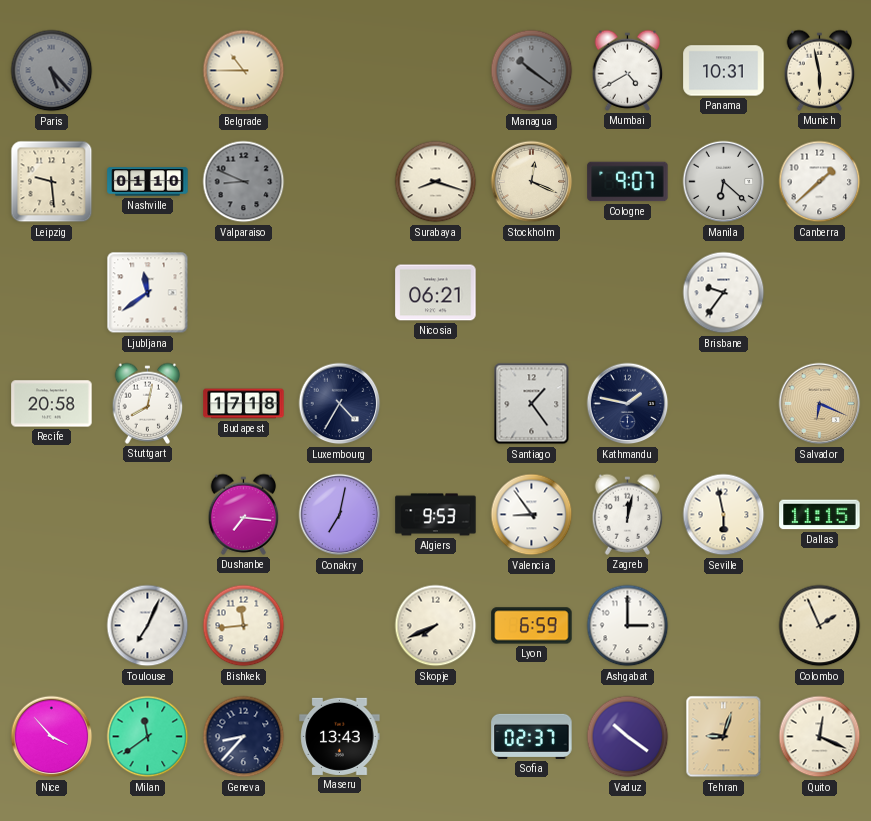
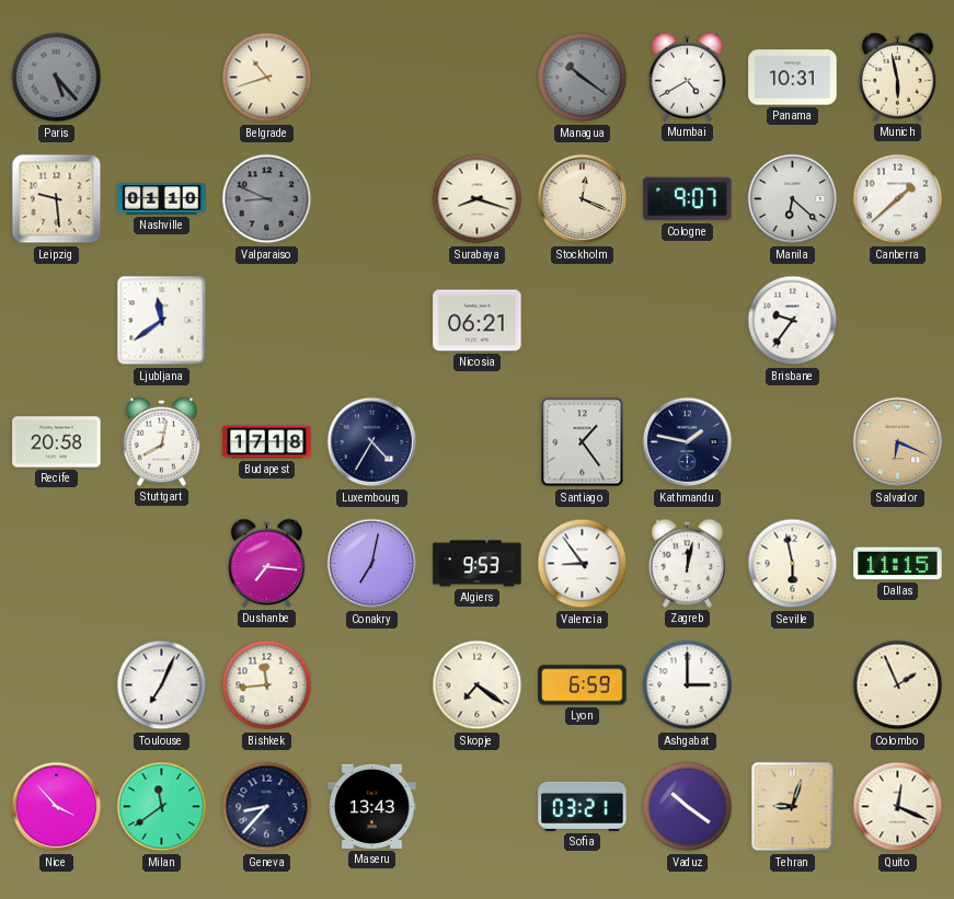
Belgrade: 10:45 -> 10:42
Skopje: 7:41 -> 7:21
Sofia: 02:37 -> 03:21
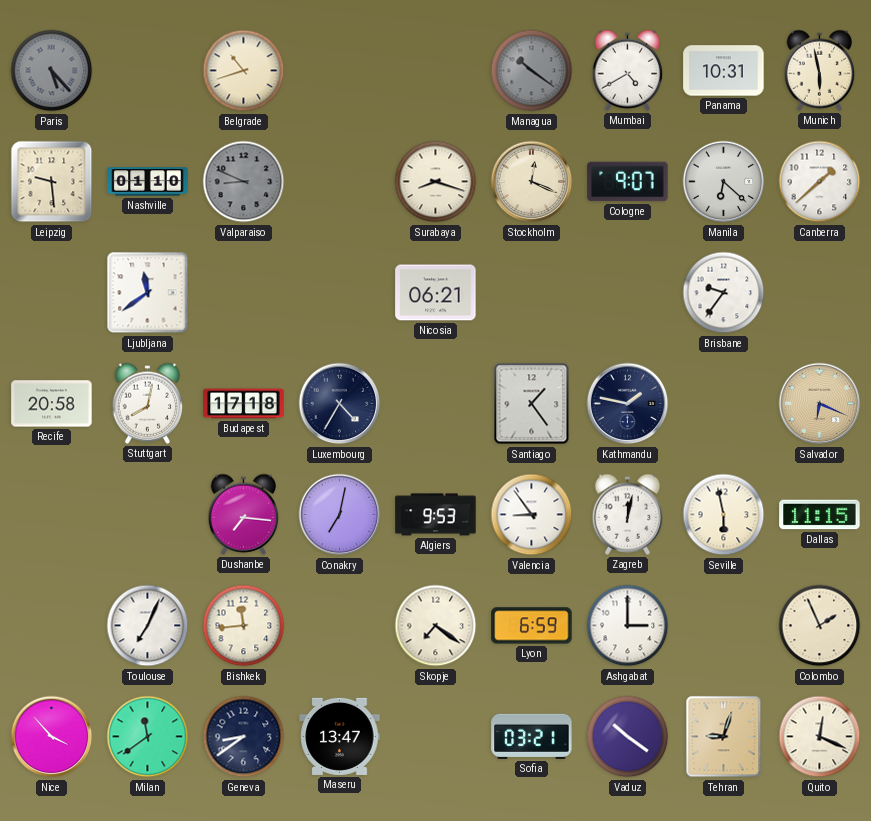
Geneva: 8:37 -> 8:39
Maseru: 13:43 -> 13:47
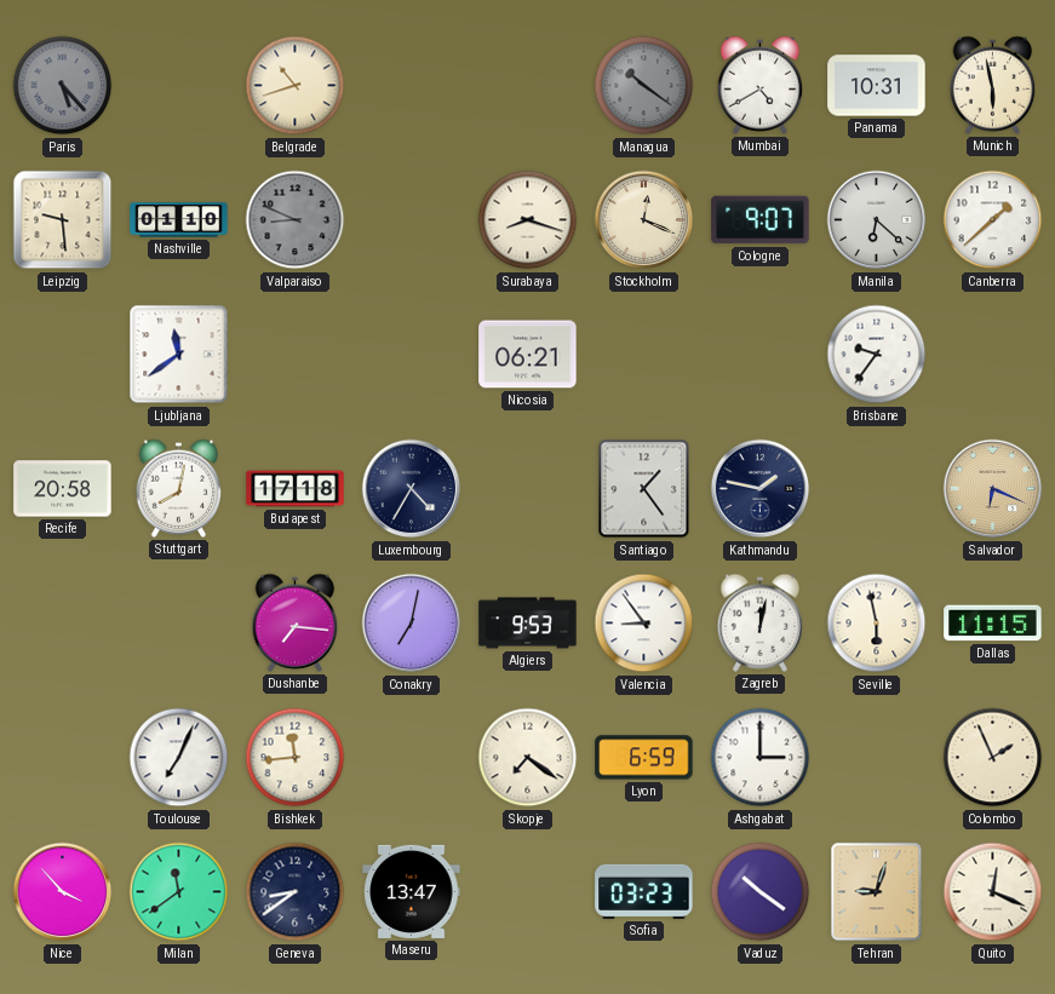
Sofia: 03:21 -> 03:23
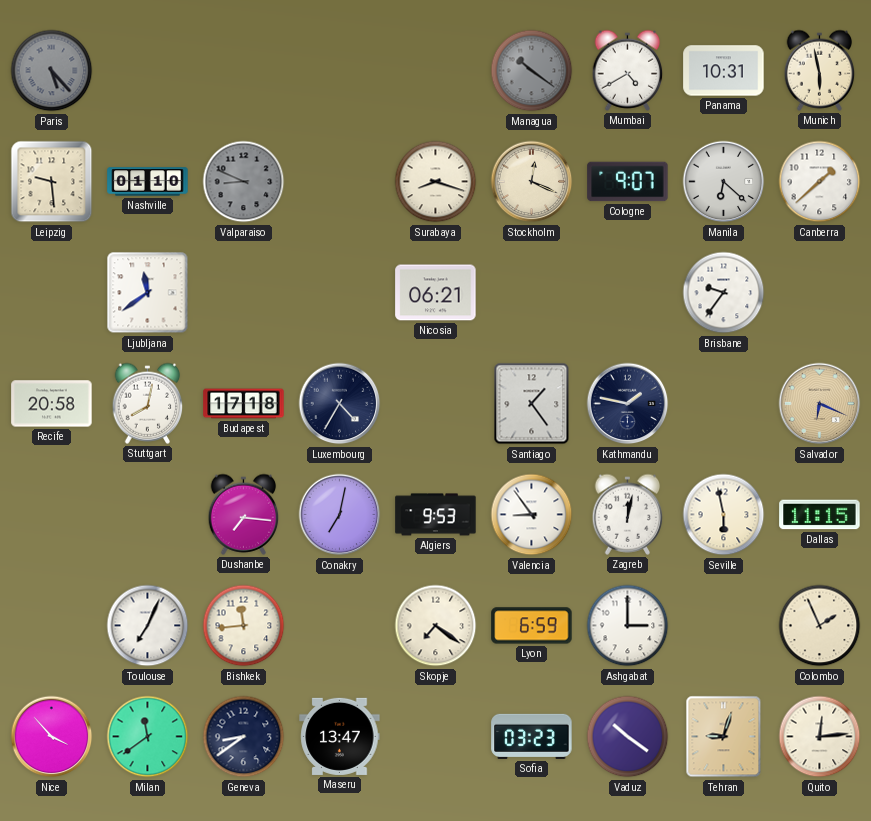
Belgrade: 10:42 -> none
Quito: 12:19 -> 12:14
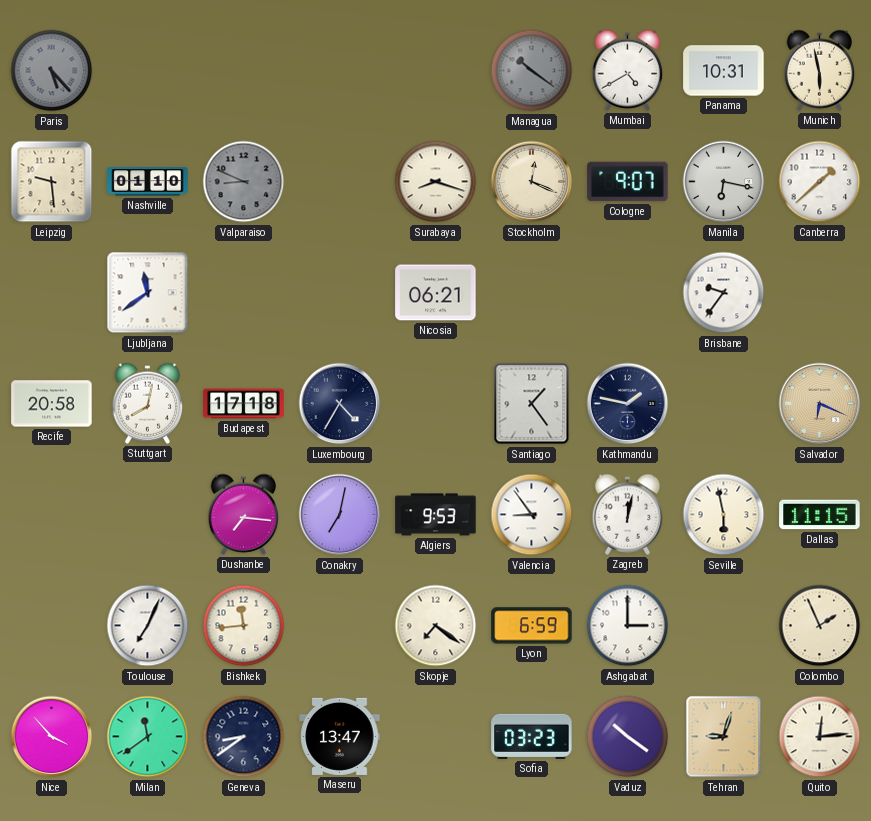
Manila: 6:22 -> 6:17
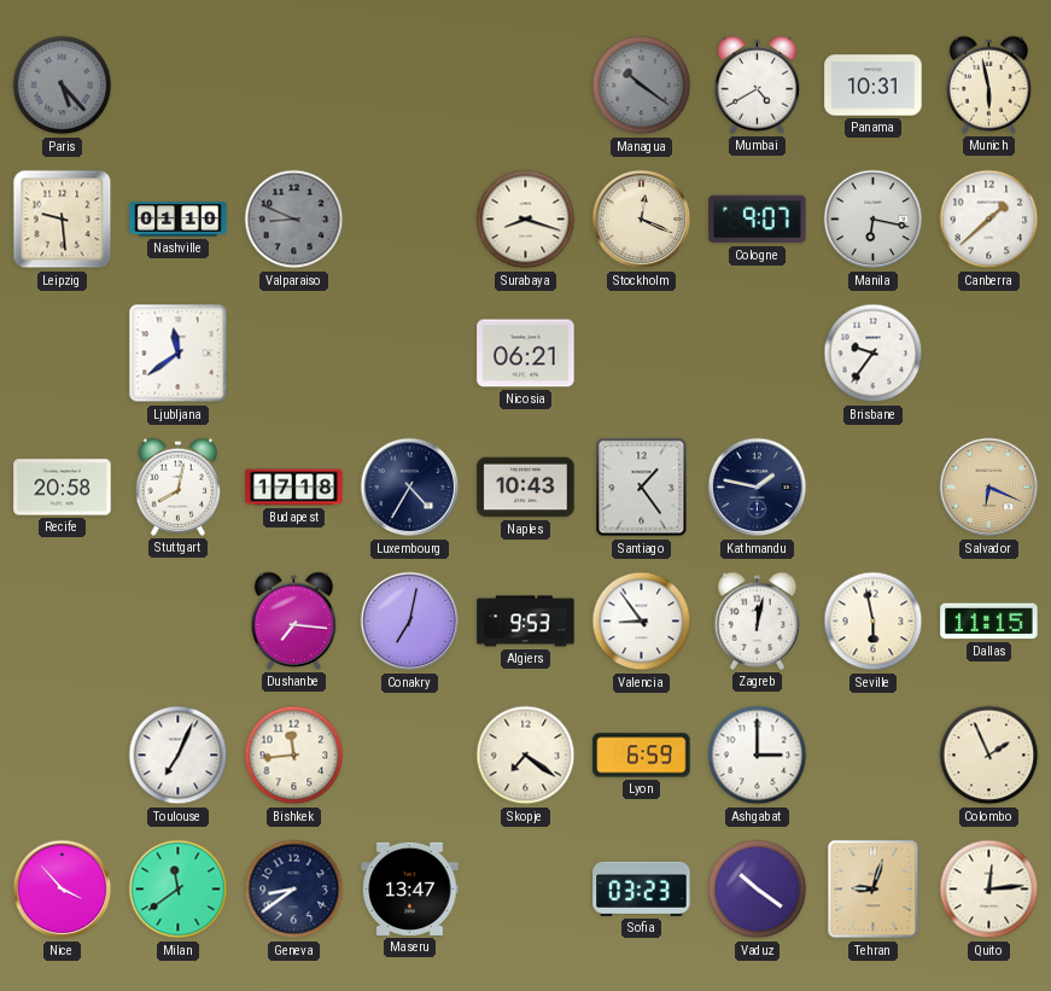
Naples: none -> 10:43
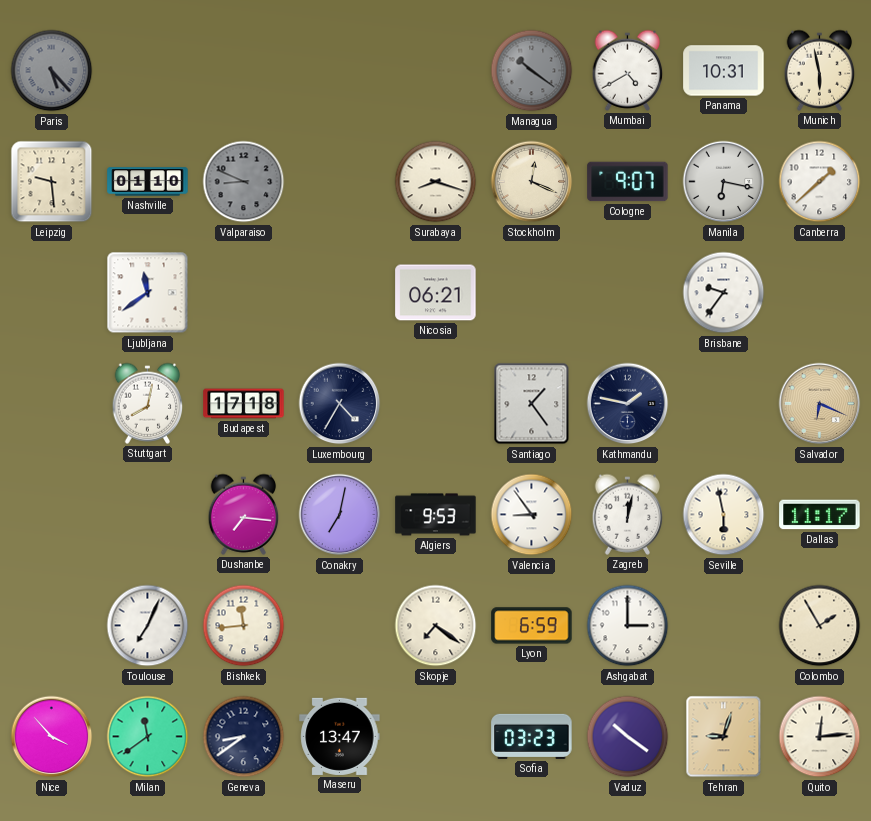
Recife: 20:58 -> none
Naples: 10:43 -> none
Dallas: 11:15 -> 11:17
Colombo: 1:56 -> 1:55
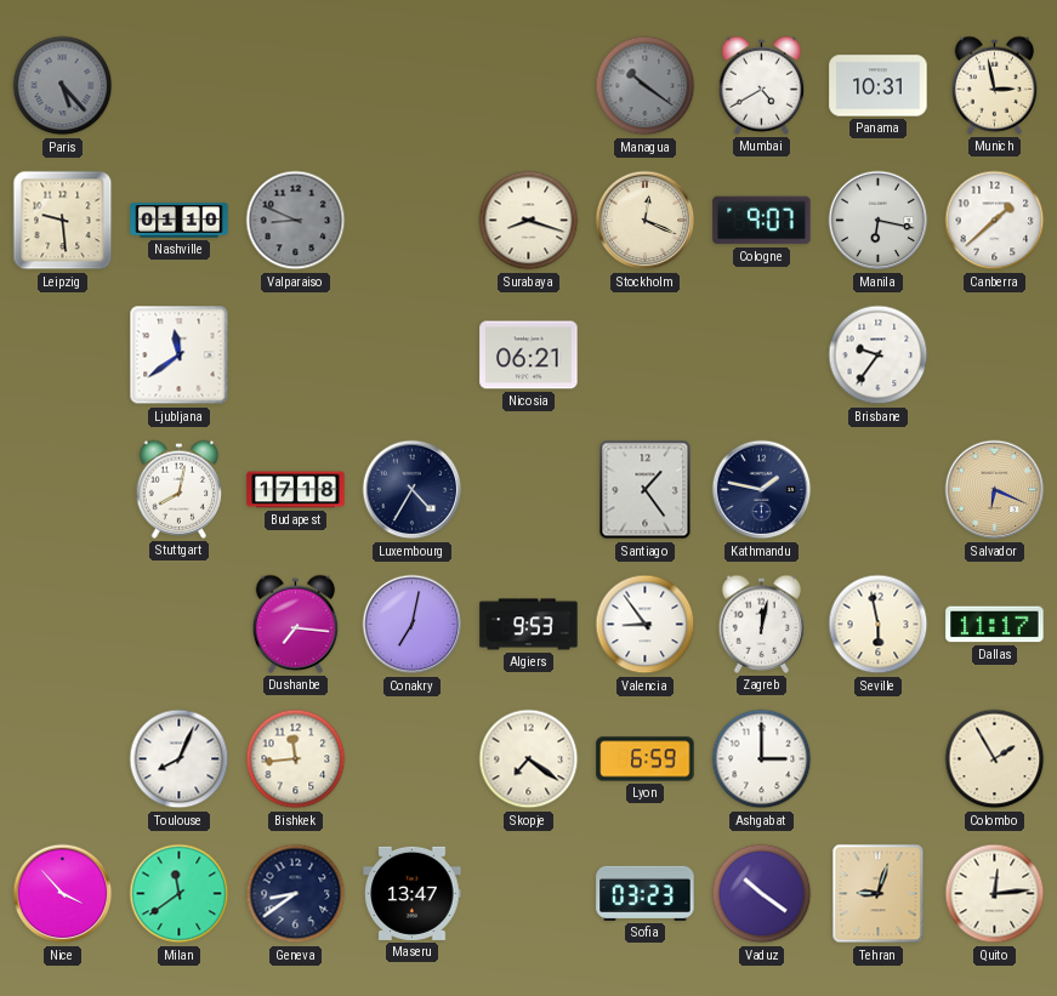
Munich: 5:58 -> 2:58
Toulouse: 7:04 -> 8:04
